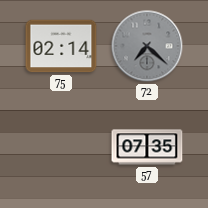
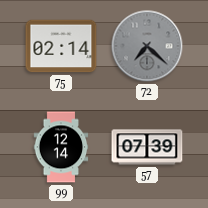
99: none -> 12:14
57: 07:35 -> 07:39
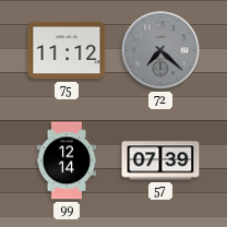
75: 02:14 -> 11:12
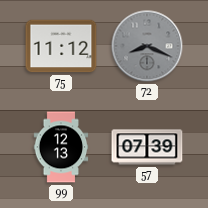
72: 7:22 -> 8:19
99: 12:14 -> 12:13
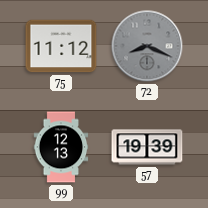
57: 07:39 -> 19:39
